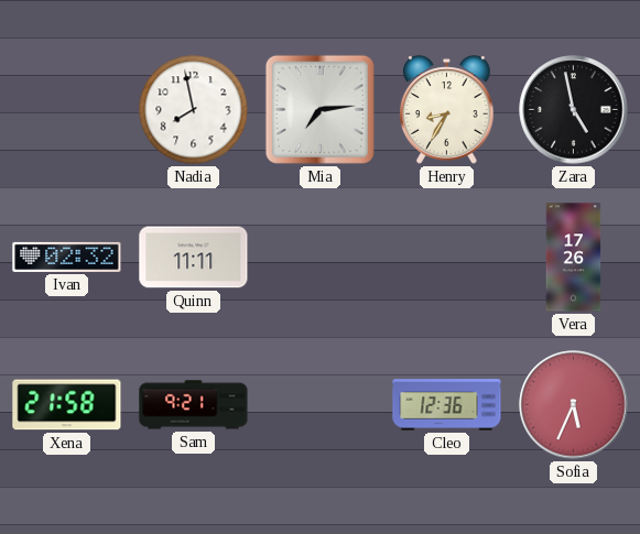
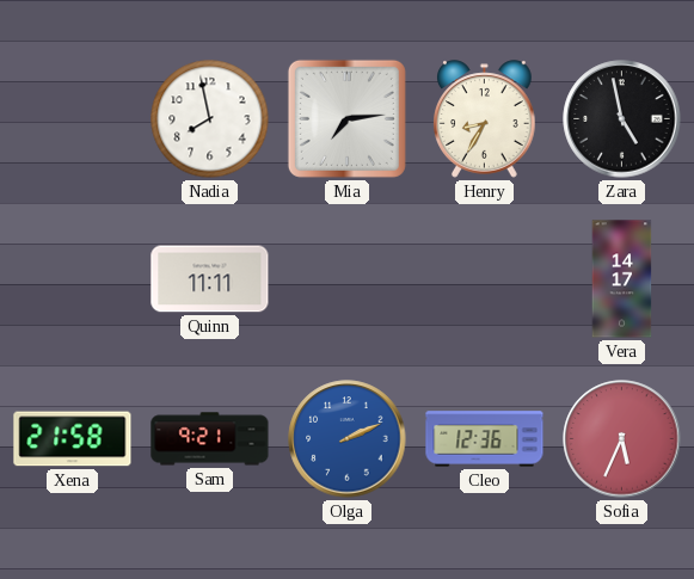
Ivan: 02:32 -> none
Vera: 17:26 -> 14:17
Olga: none -> 2:11
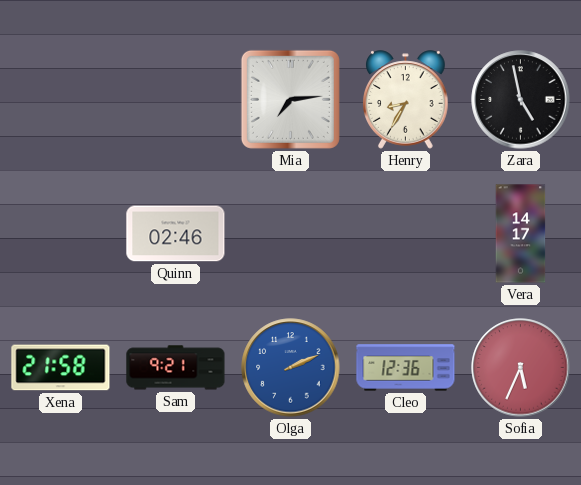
Nadia: 7:58 -> none
Quinn: 11:11 -> 02:46
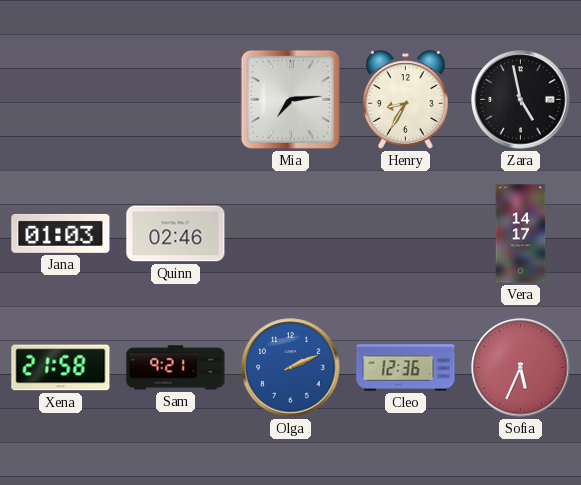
Jana: none -> 01:03
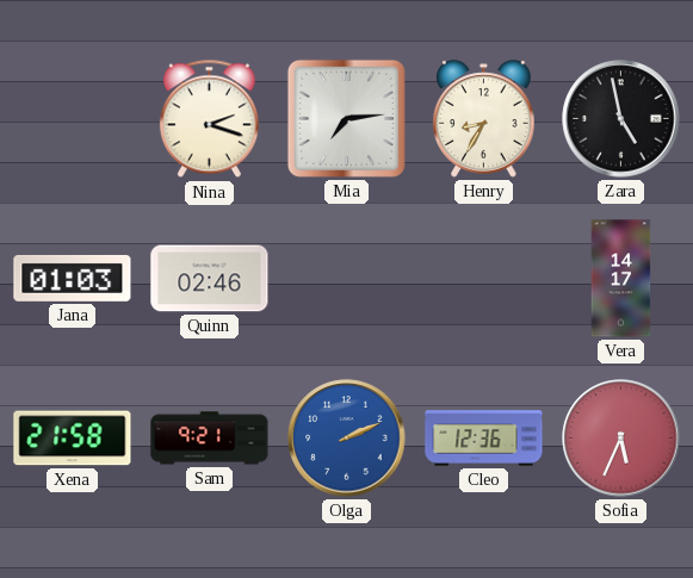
Nina: none -> 2:18
